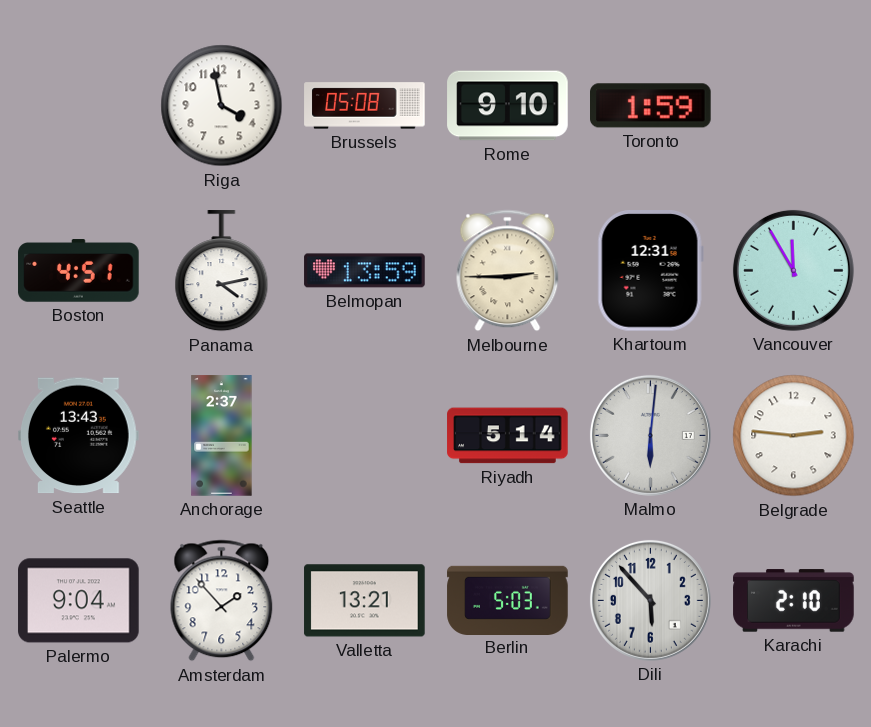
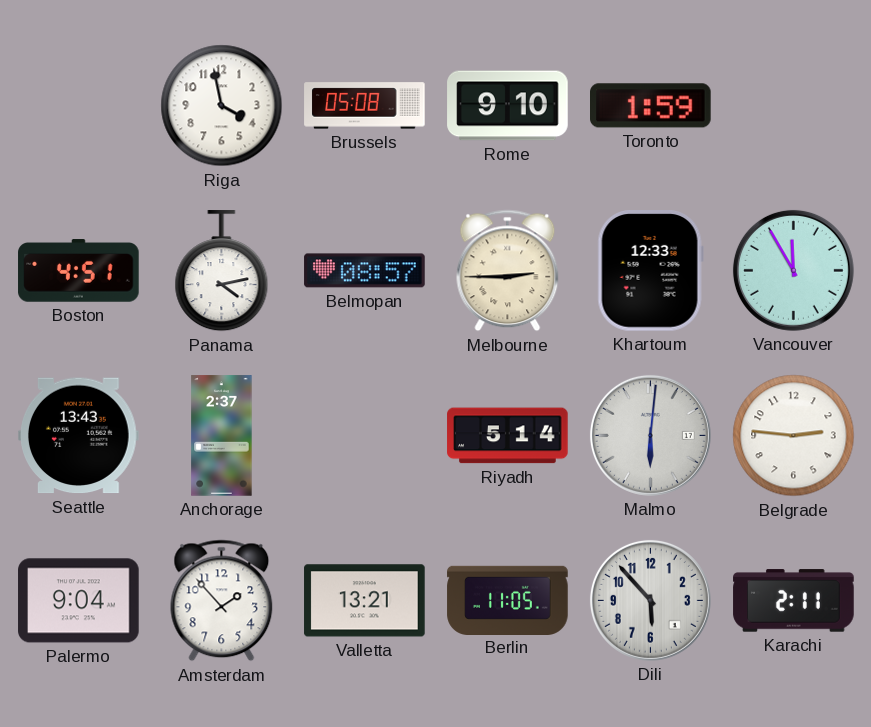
Belmopan: 13:59 -> 08:57
Khartoum: 12:31 -> 12:33
Berlin: 5:03 -> 11:05
Karachi: 2:10 -> 2:11
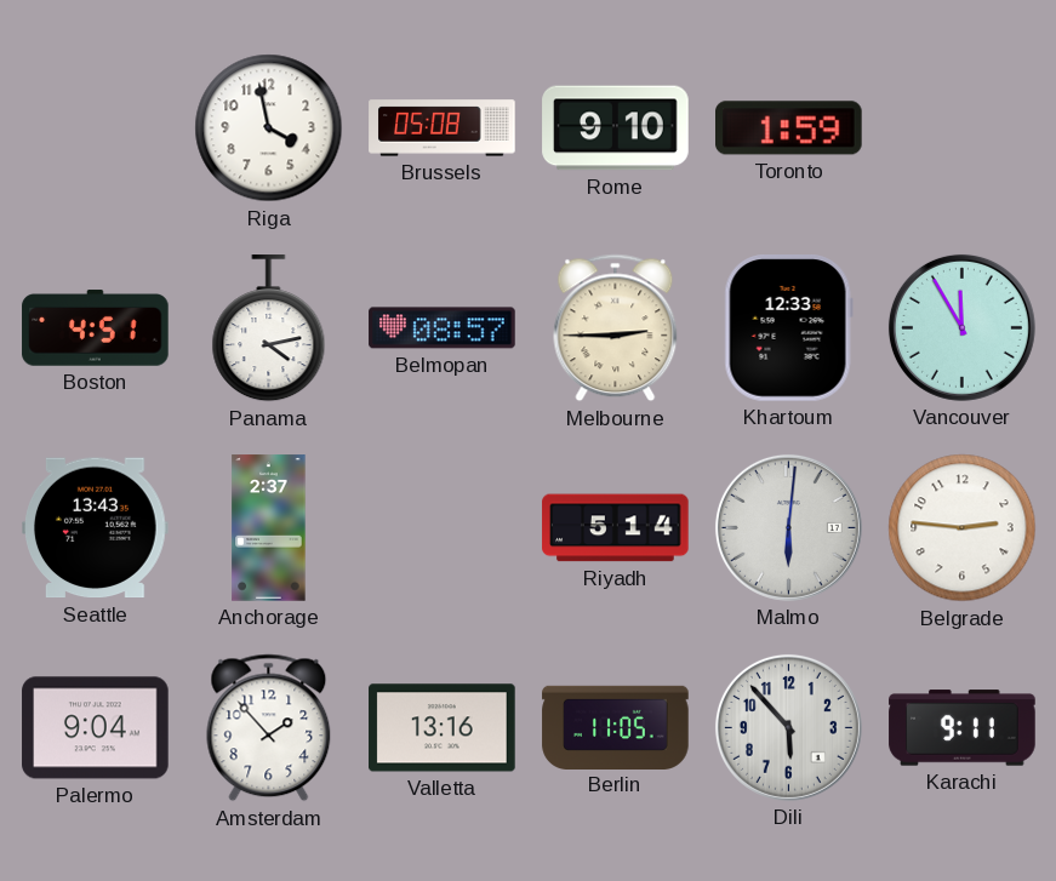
Valletta: 13:21 -> 13:16
Karachi: 2:11 -> 9:11
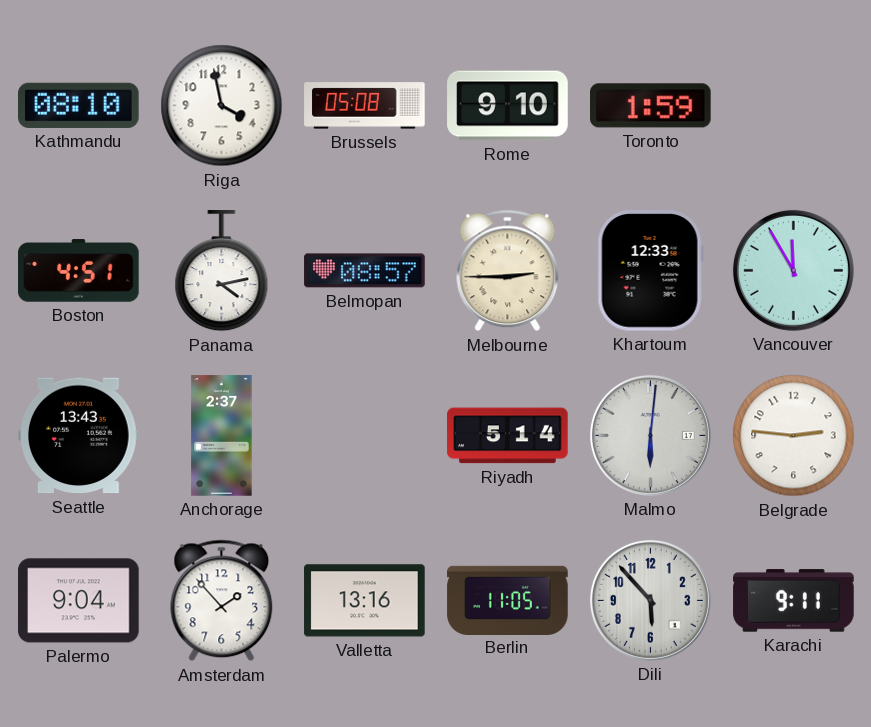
Kathmandu: none -> 08:10
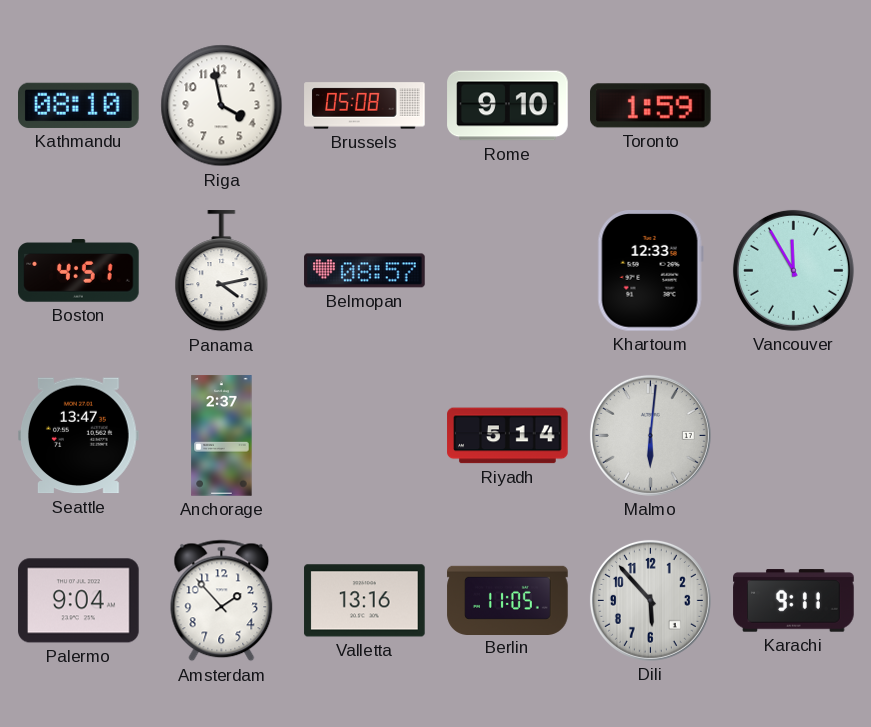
Melbourne: 2:45 -> none
Seattle: 13:43 -> 13:47
Belgrade: 2:46 -> none
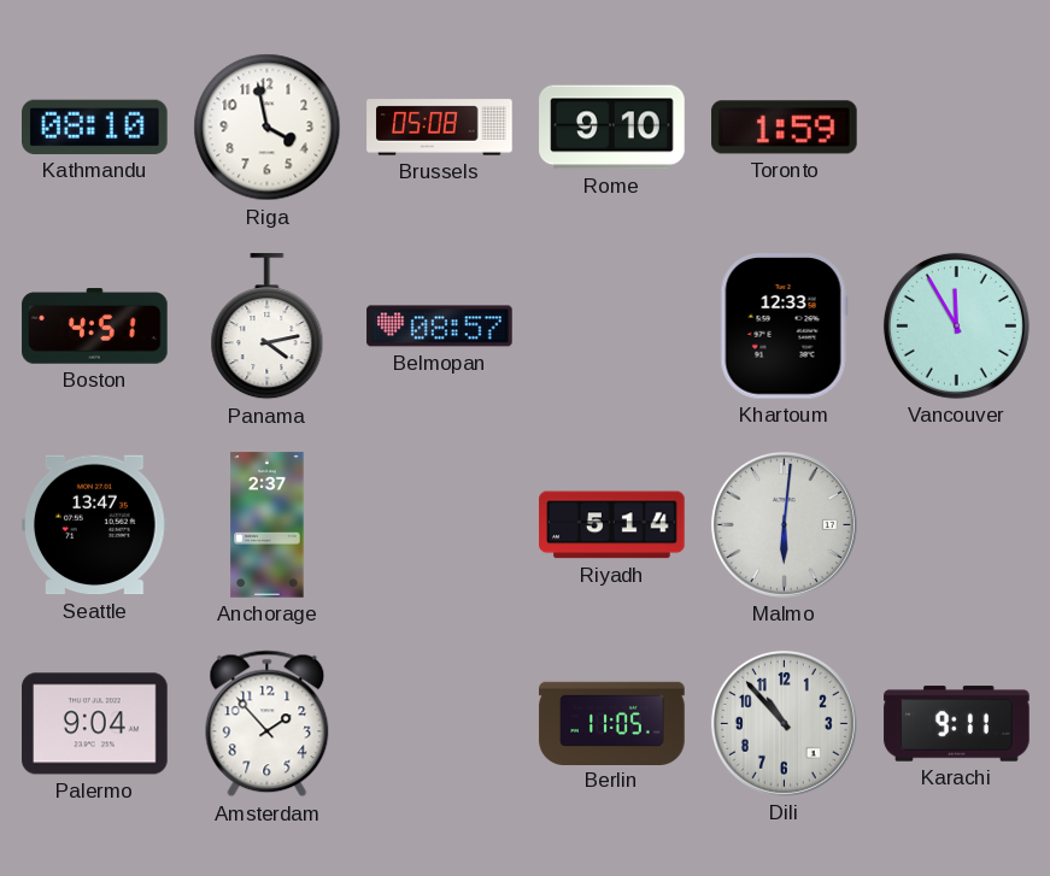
Valletta: 13:16 -> none
Dili: 5:53 -> 10:53
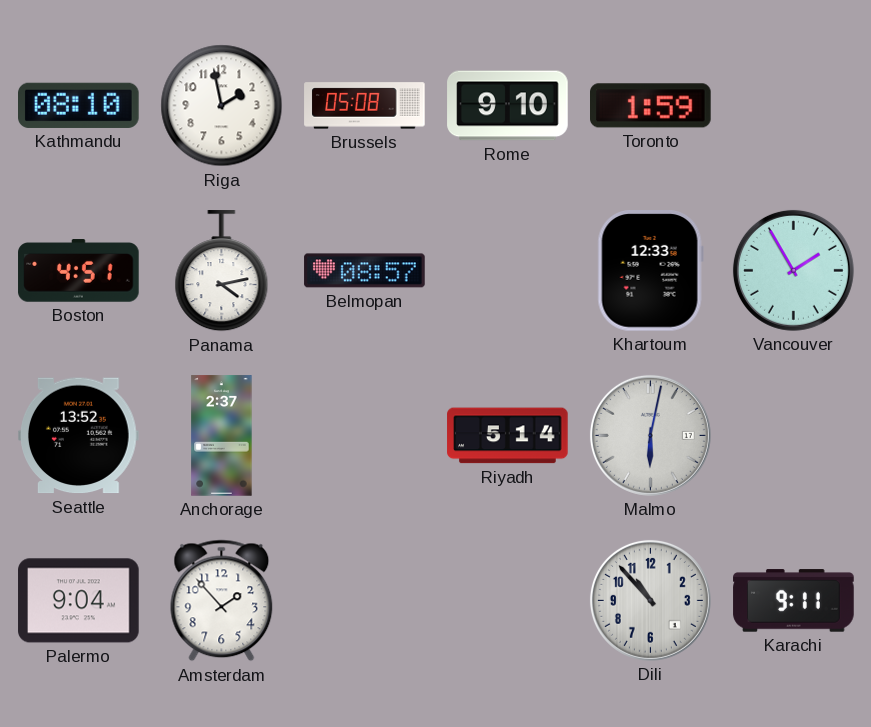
Riga: 3:58 -> 1:58
Vancouver: 11:55 -> 1:55
Seattle: 13:47 -> 13:52
Malmo: 6:01 -> 6:02
Berlin: 11:05 -> none
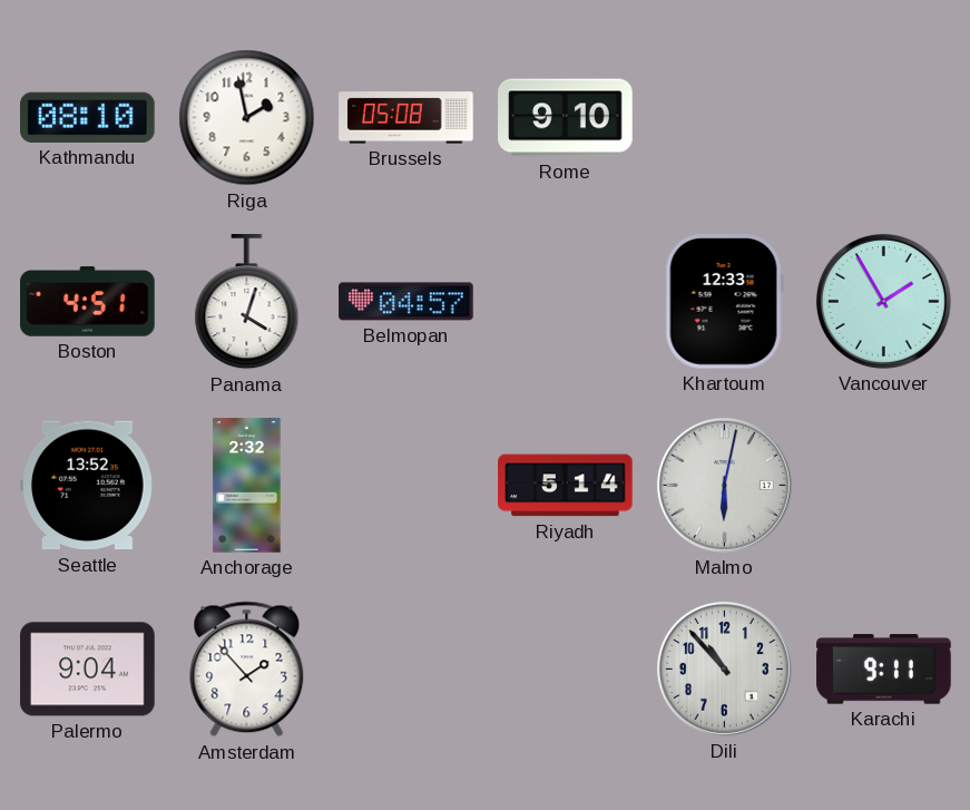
Toronto: 1:59 -> none
Panama: 4:13 -> 4:03
Belmopan: 08:57 -> 04:57
Anchorage: 2:37 -> 2:32
